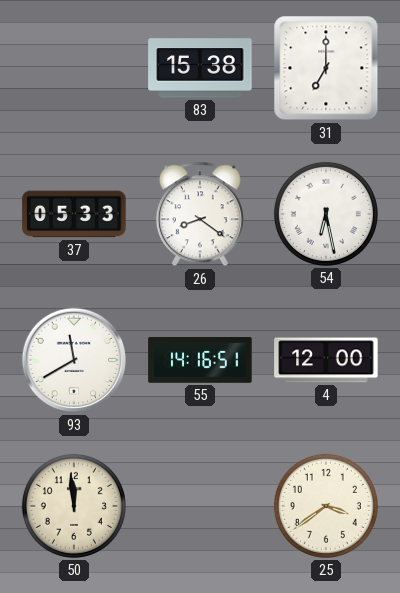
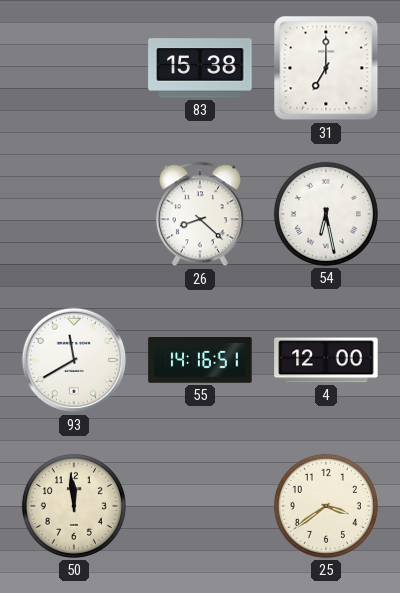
37: 05:33 -> none
26: 8:21 -> 8:22
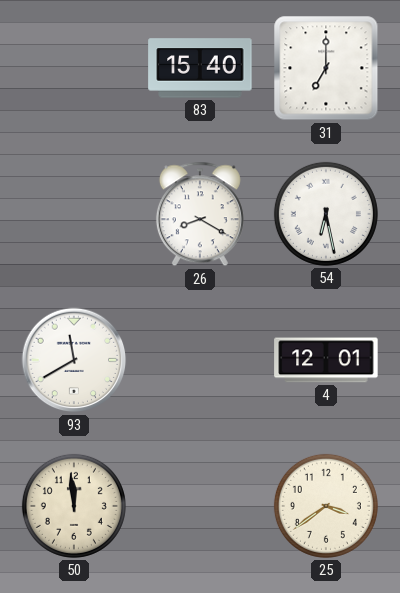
83: 15:38 -> 15:40
26: 8:22 -> 8:20
55: 14:16 -> none
4: 12:00 -> 12:01
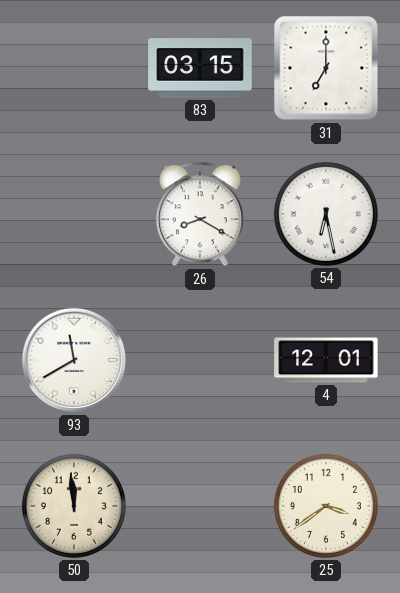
83: 15:40 -> 03:15
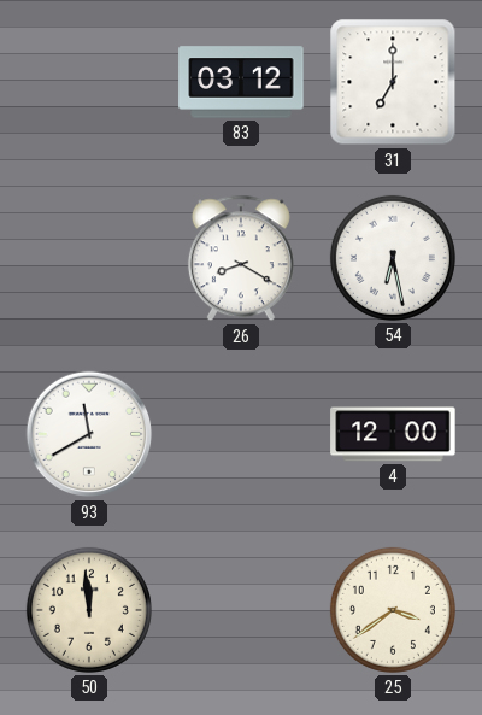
83: 03:15 -> 03:12
4: 12:01 -> 12:00
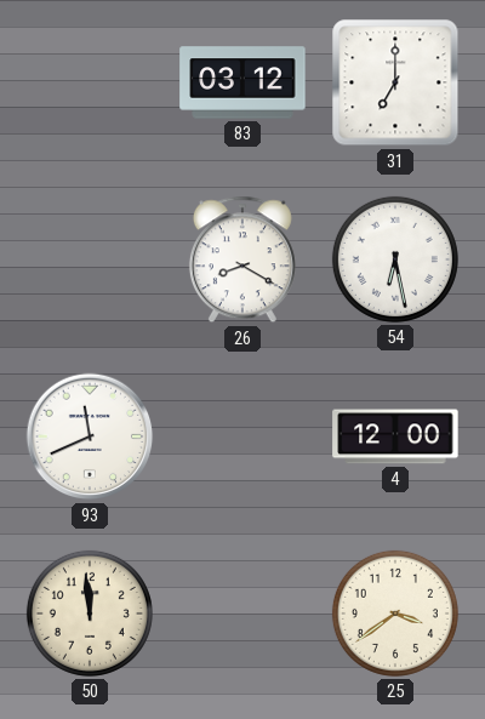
93: 11:40 -> 11:41
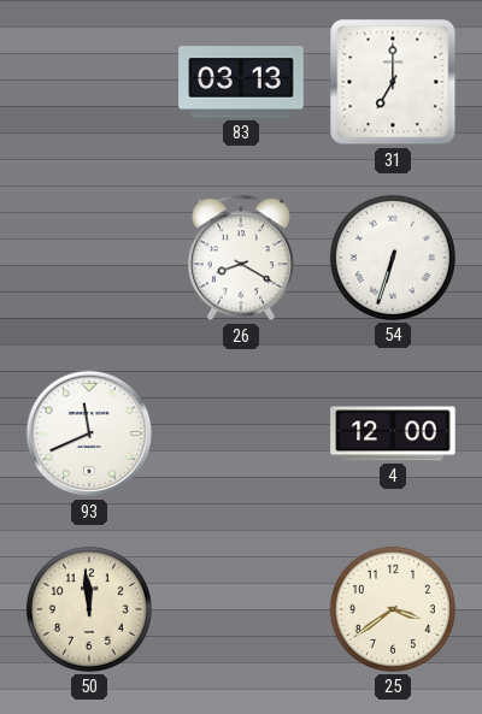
83: 03:12 -> 03:13
54: 6:28 -> 6:33
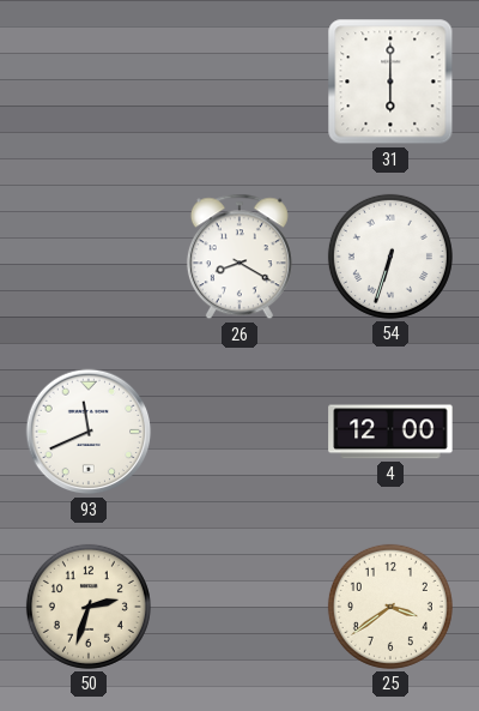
83: 03:13 -> none
31: 7:00 -> 6:00
50: 11:59 -> 2:33
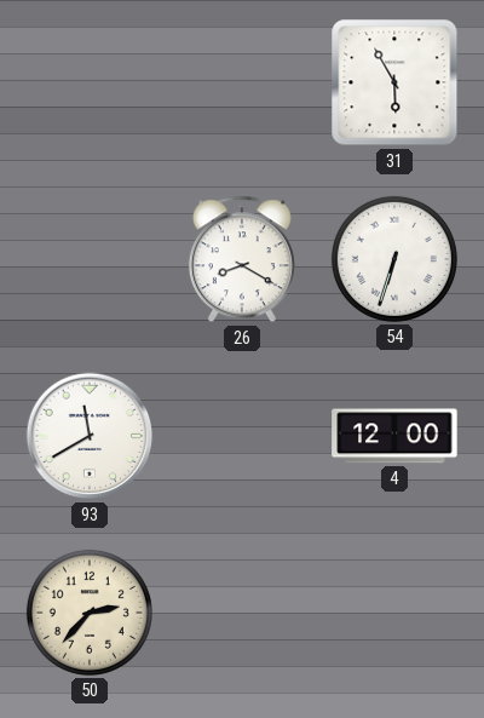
31: 6:00 -> 5:55
93: 11:41 -> 11:40
50: 2:33 -> 2:37
25: 3:39 -> none
